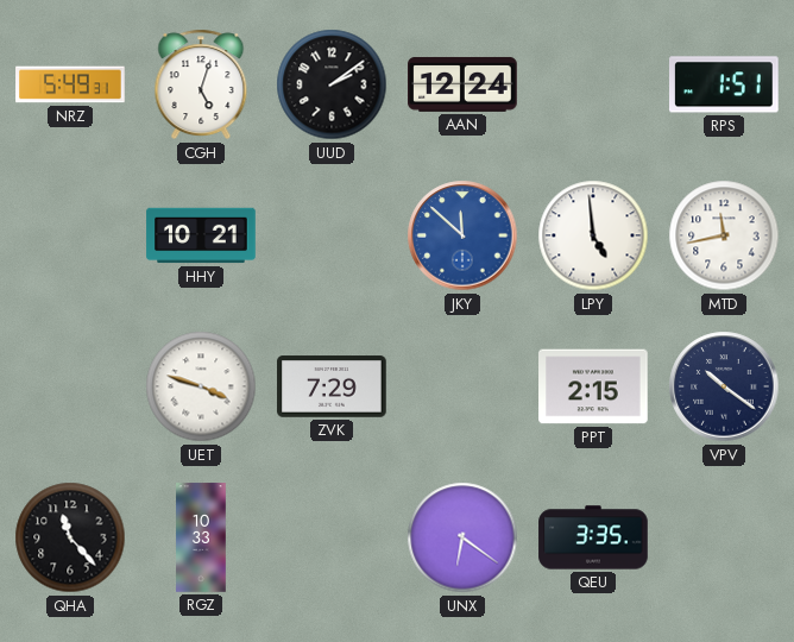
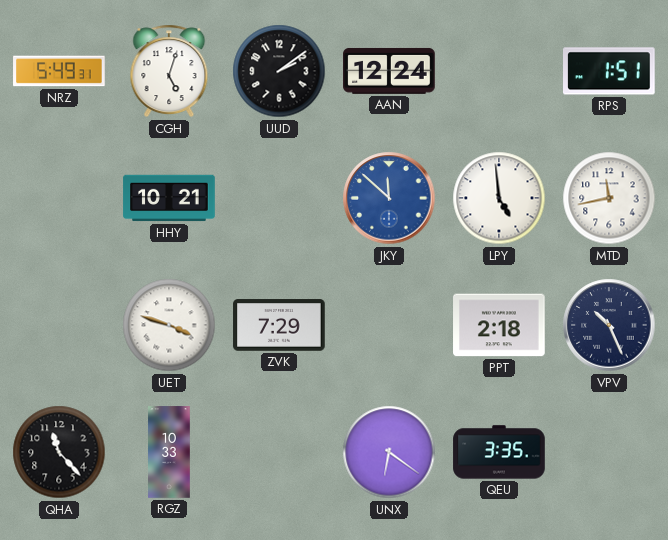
PPT: 2:15 -> 2:18
VPV: 10:21 -> 10:26
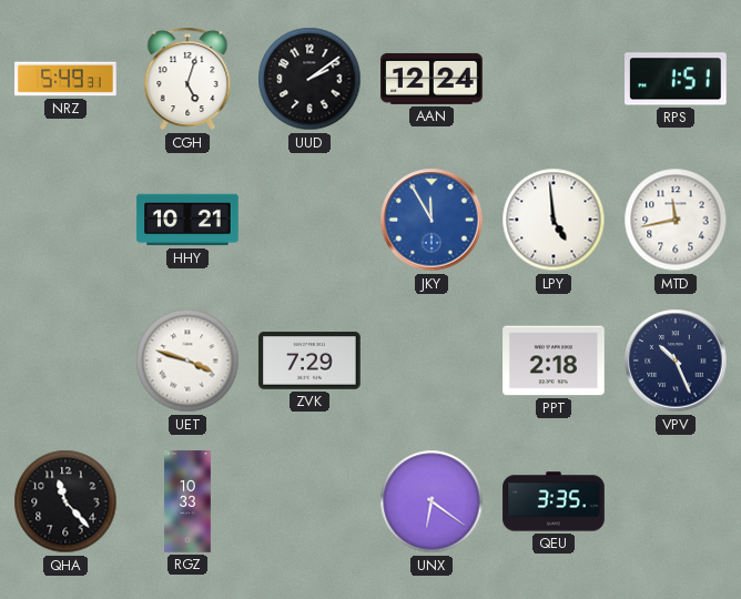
JKY: 11:52 -> 11:55
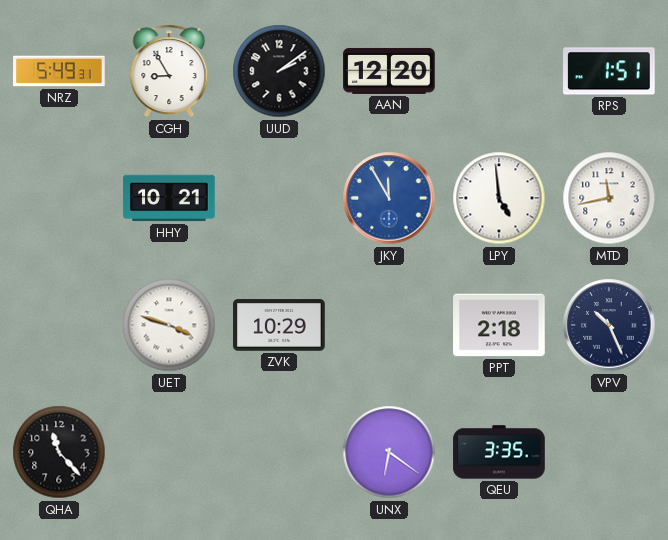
CGH: 5:03 -> 8:55
AAN: 12:24 -> 12:20
ZVK: 7:29 -> 10:29
RGZ: 10:33 -> none
